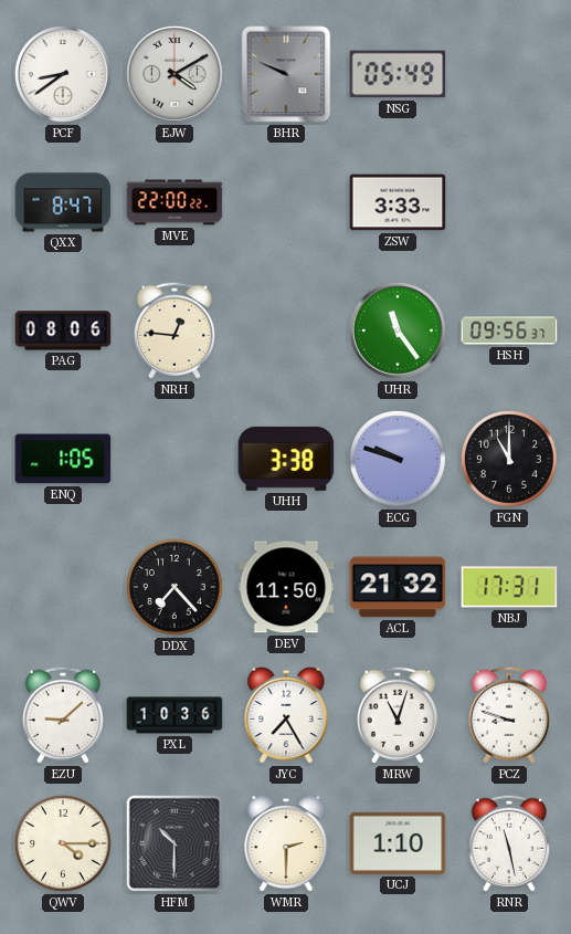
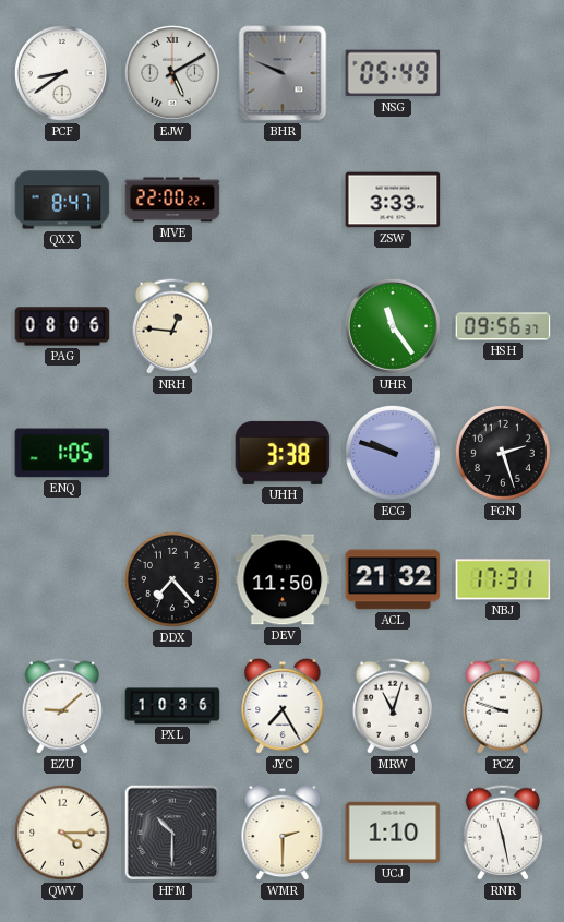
EJW: 4:10 -> 5:10
FGN: 11:00 -> 2:27
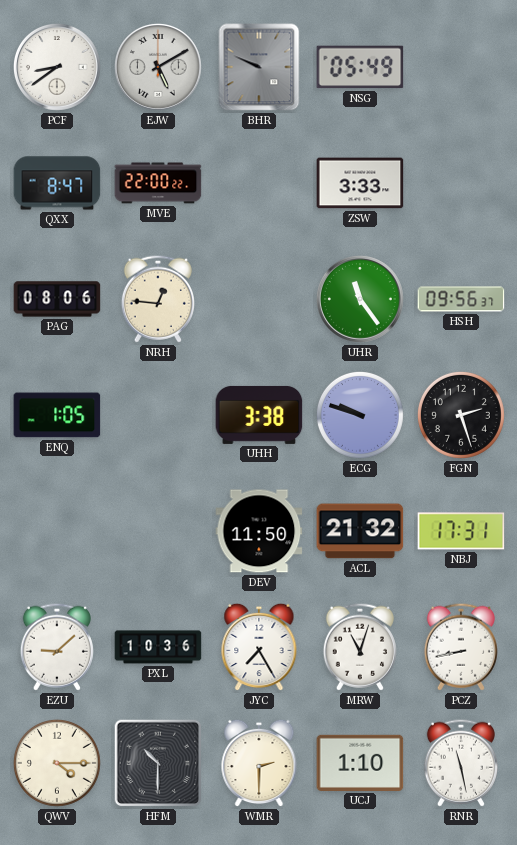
DDX: 7:23 -> none
PCZ: 8:48 -> 8:43
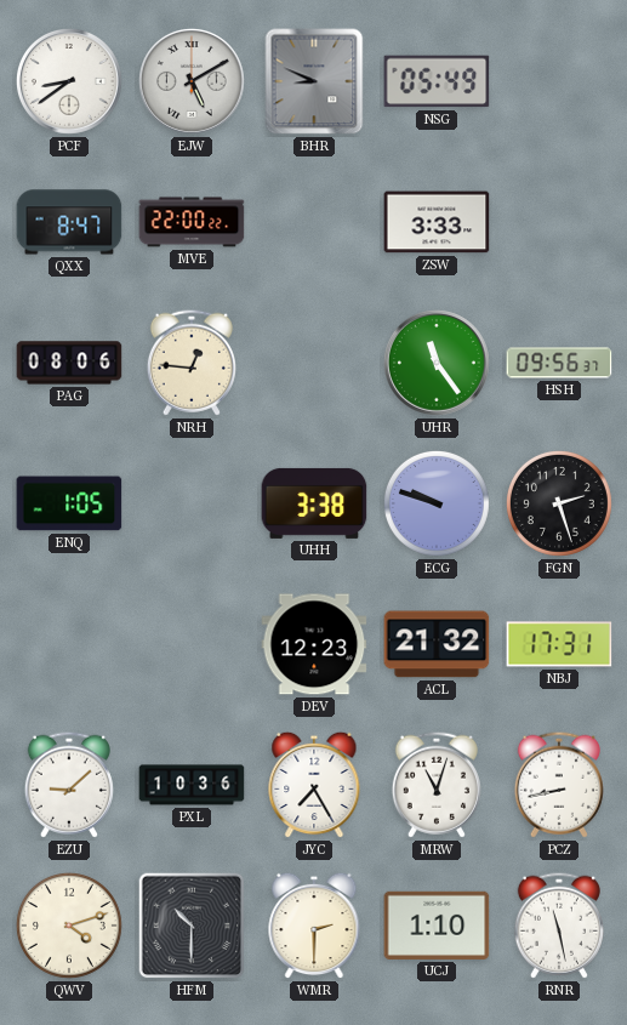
BHR: 9:49 -> 8:49
DEV: 11:50 -> 12:23
QWV: 4:15 -> 4:12
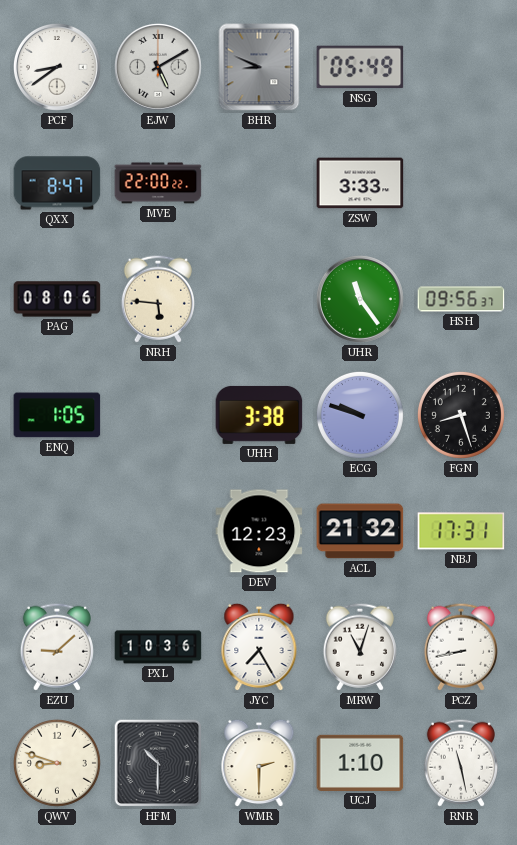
NRH: 12:46 -> 5:46
FGN: 2:27 -> 8:27
QWV: 4:12 -> 8:48
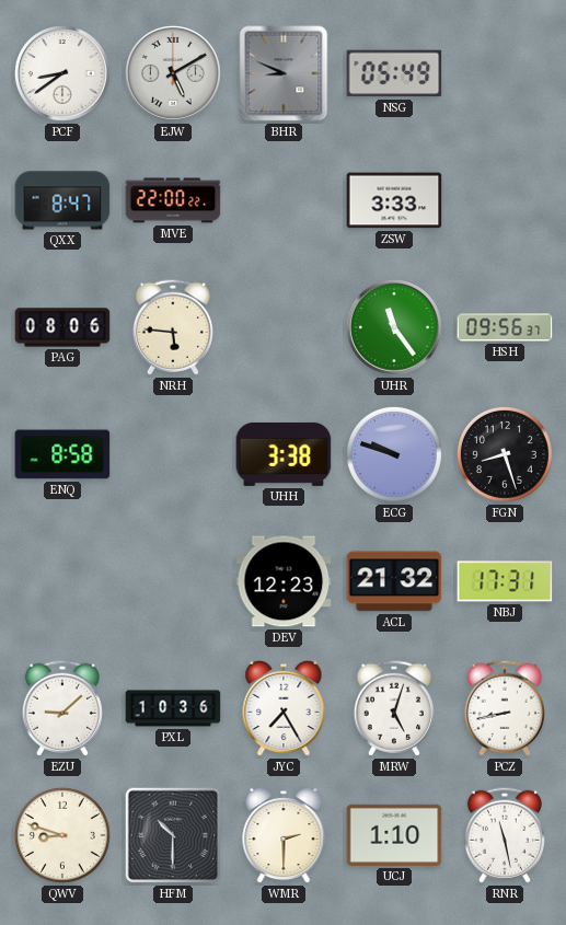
ENQ: 1:05 -> 8:58
MRW: 11:03 -> 5:03
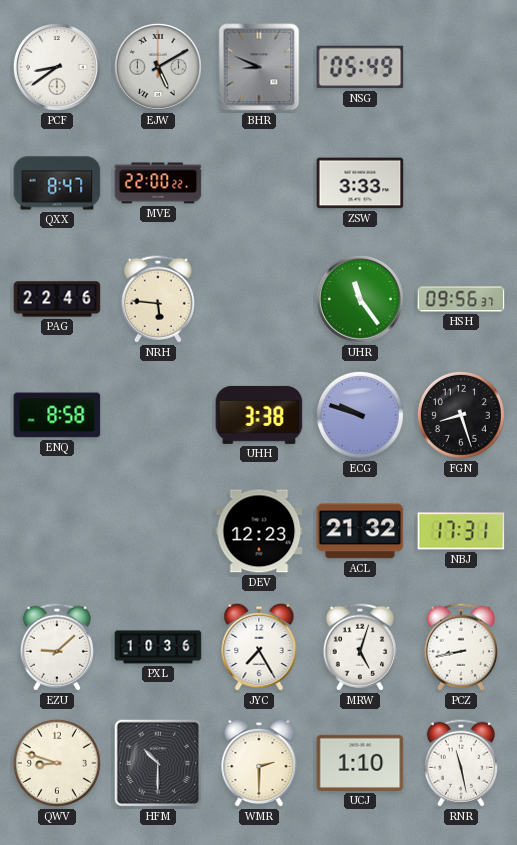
PAG: 08:06 -> 22:46
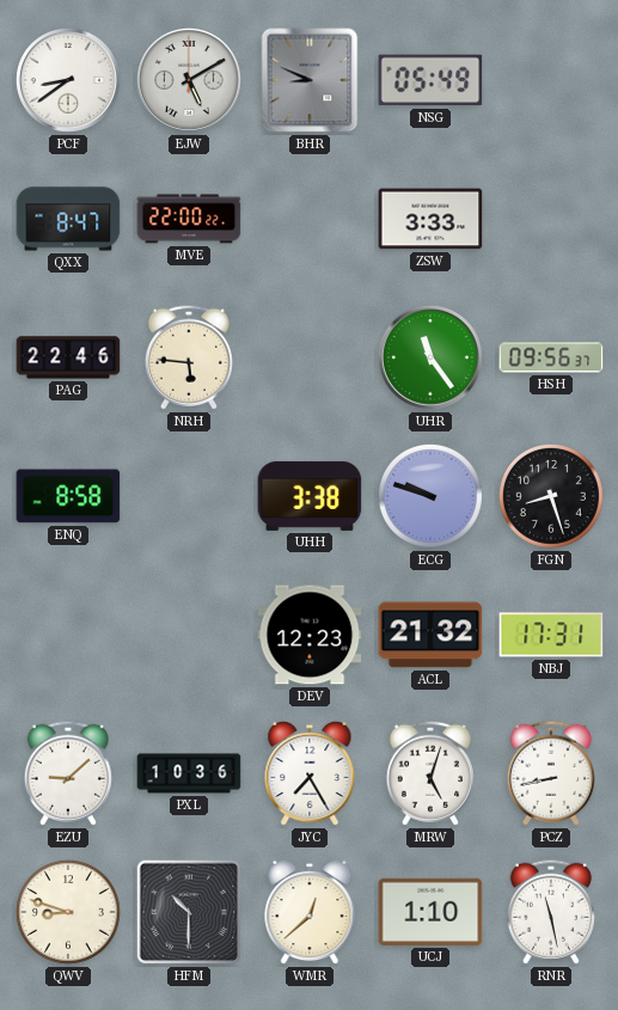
WMR: 2:30 -> 12:38
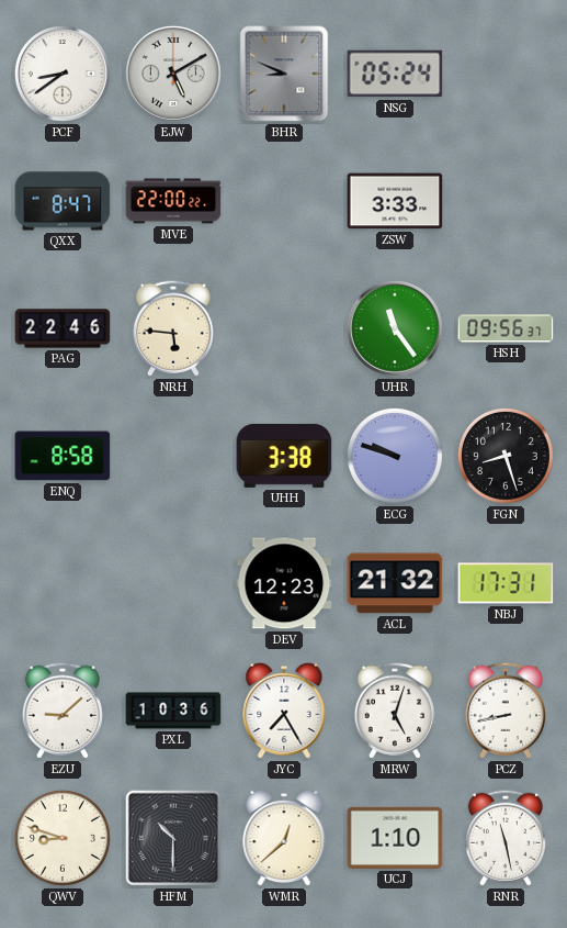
NSG: 05:49 -> 05:24
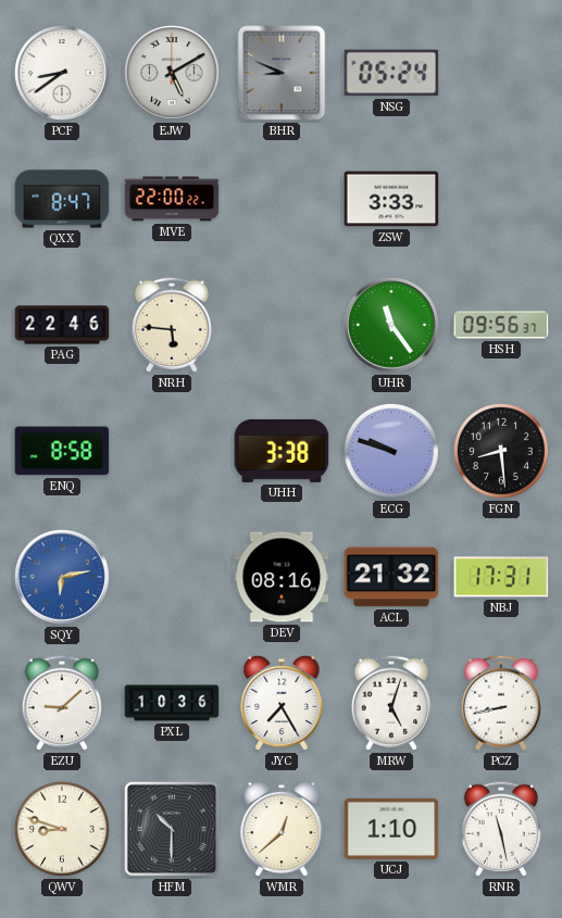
FGN: 8:27 -> 8:29
SQY: none -> 6:13
DEV: 12:23 -> 08:16
